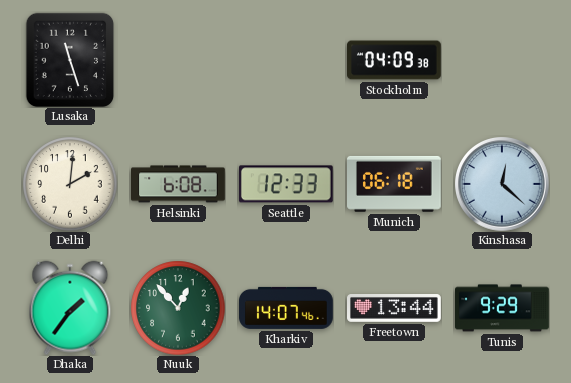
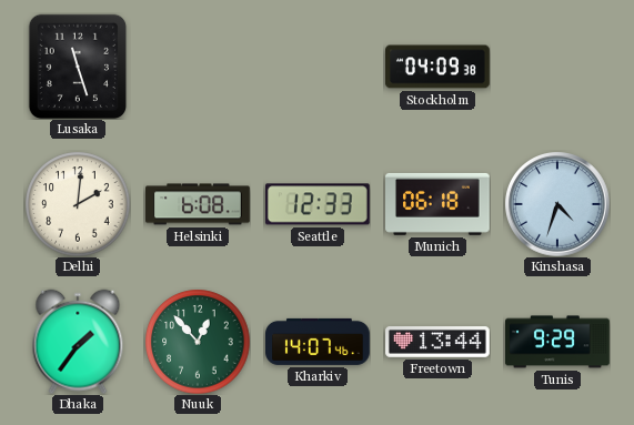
Kinshasa: 12:22 -> 4:33
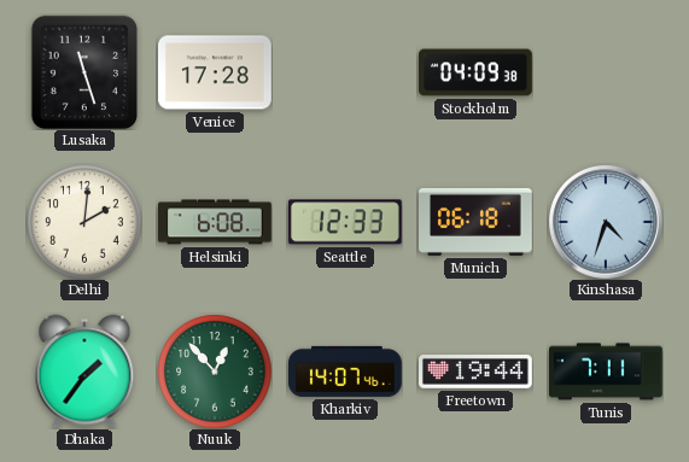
Venice: none -> 17:28
Freetown: 13:44 -> 19:44
Tunis: 9:29 -> 7:11
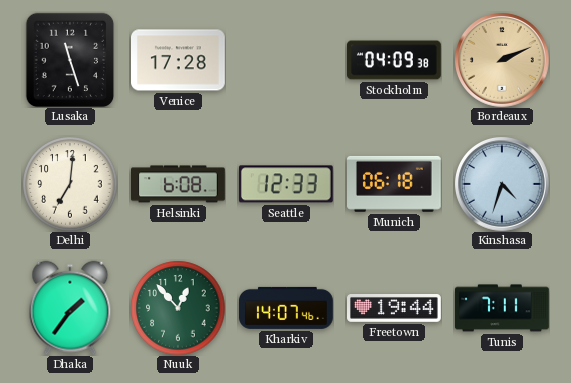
Bordeaux: none -> 2:11
Delhi: 2:01 -> 7:01
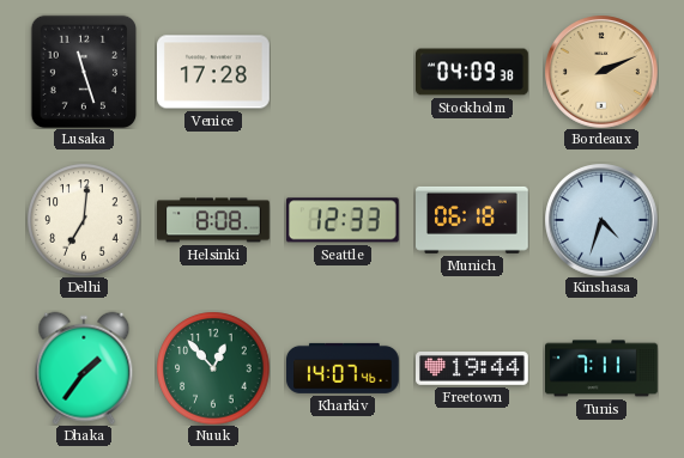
Helsinki: 6:08 -> 8:08
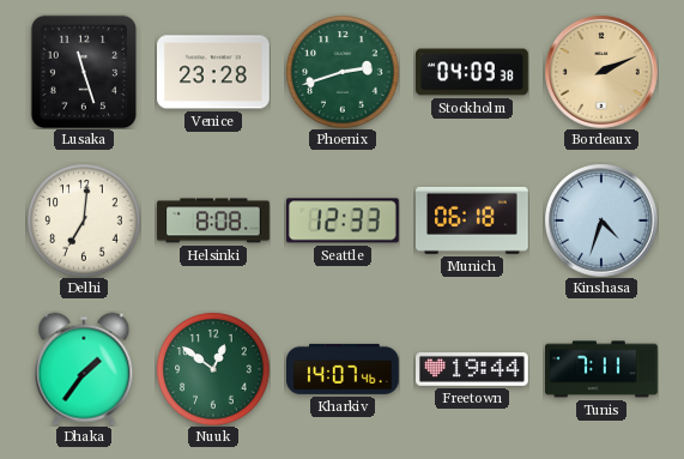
Venice: 17:28 -> 23:28
Phoenix: none -> 2:42
Nuuk: 12:53 -> 12:51
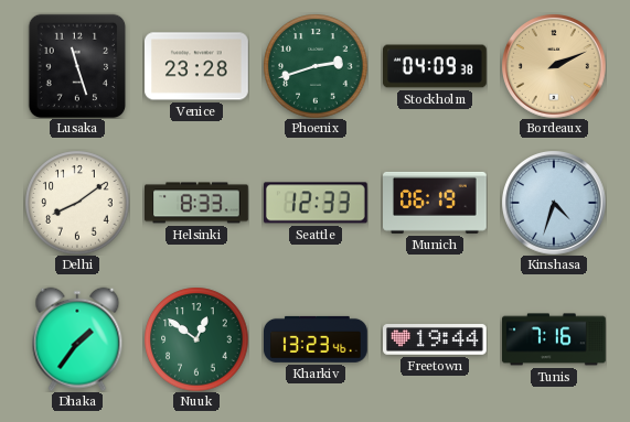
Delhi: 7:01 -> 8:09
Helsinki: 8:08 -> 8:33
Munich: 06:18 -> 06:19
Kharkiv: 14:07 -> 13:23
Tunis: 7:11 -> 7:16
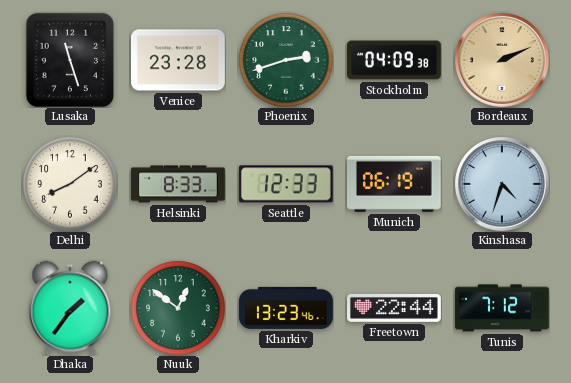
Freetown: 19:44 -> 22:44
Tunis: 7:16 -> 7:12
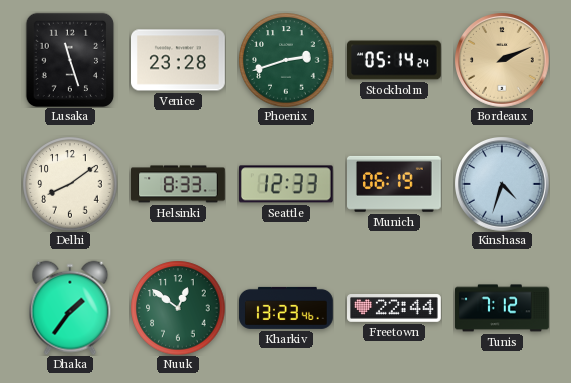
Stockholm: 04:09 -> 05:14
